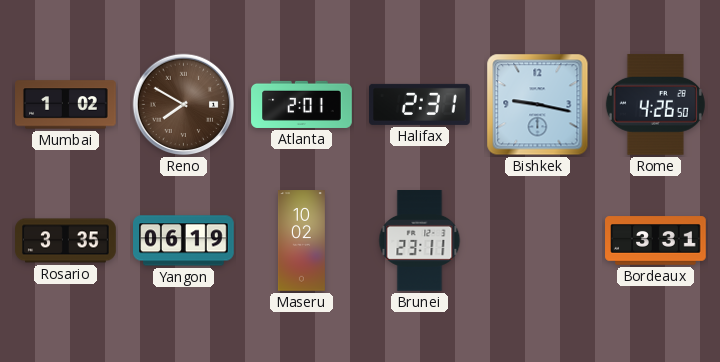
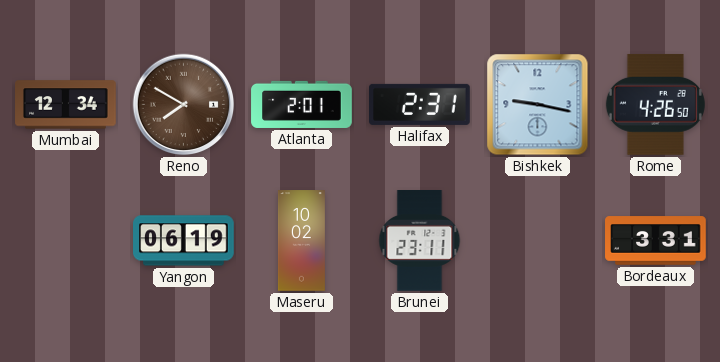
Mumbai: 1:02 -> 12:34
Rosario: 3:35 -> none
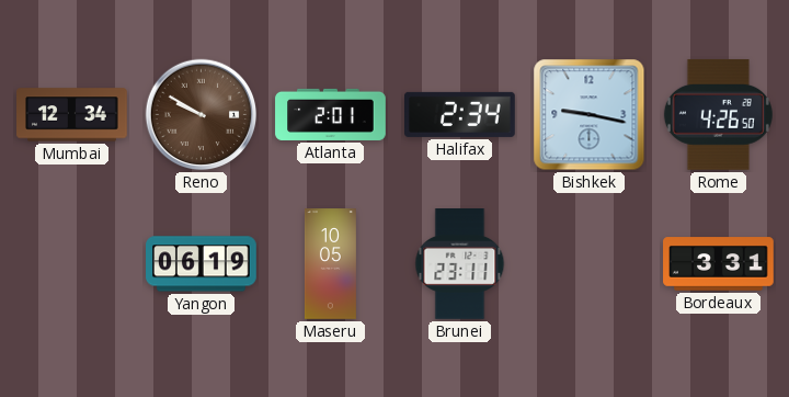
Reno: 7:50 -> 9:50
Halifax: 2:31 -> 2:34
Maseru: 10:02 -> 10:05
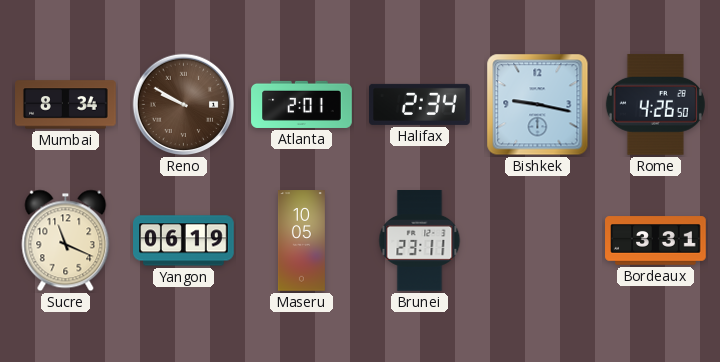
Mumbai: 12:34 -> 8:34
Sucre: none -> 11:19
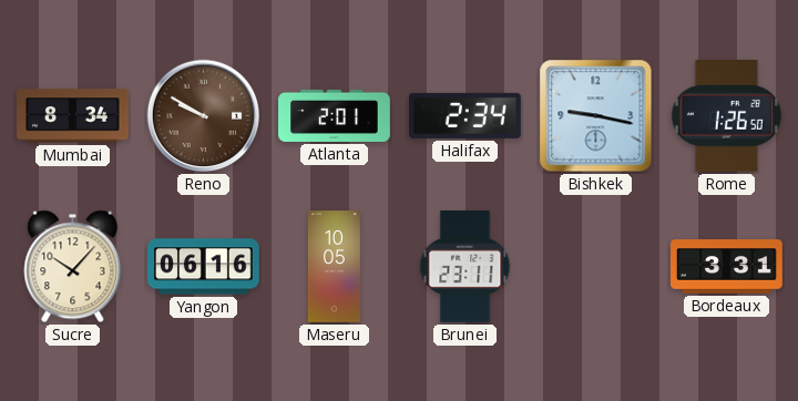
Rome: 4:26 -> 1:26
Sucre: 11:19 -> 10:07
Yangon: 06:19 -> 06:16
